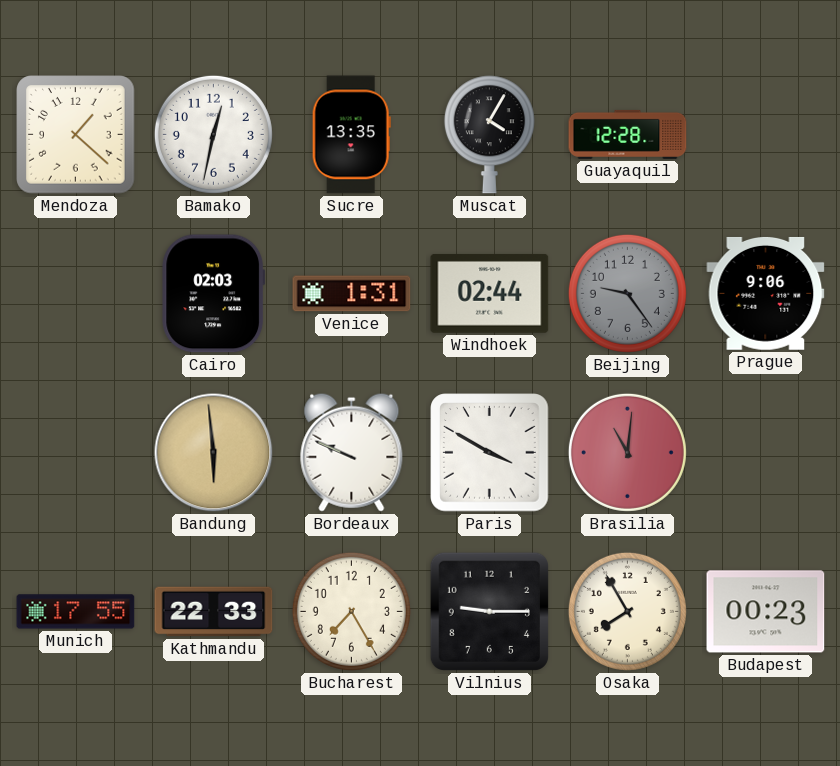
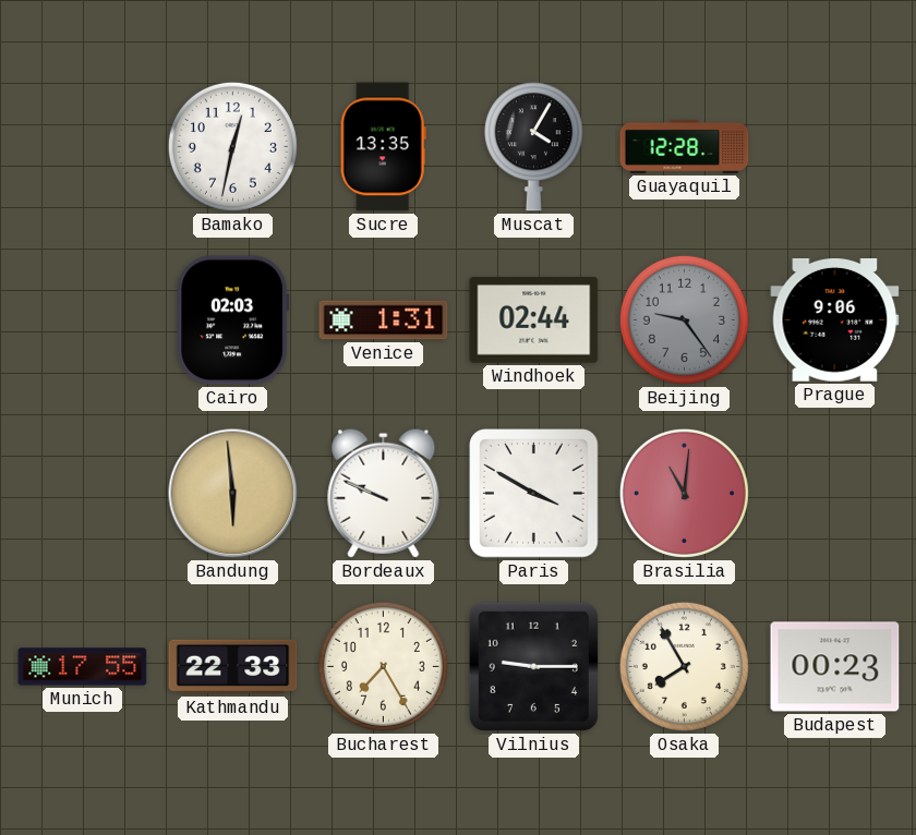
Mendoza: 1:22 -> none
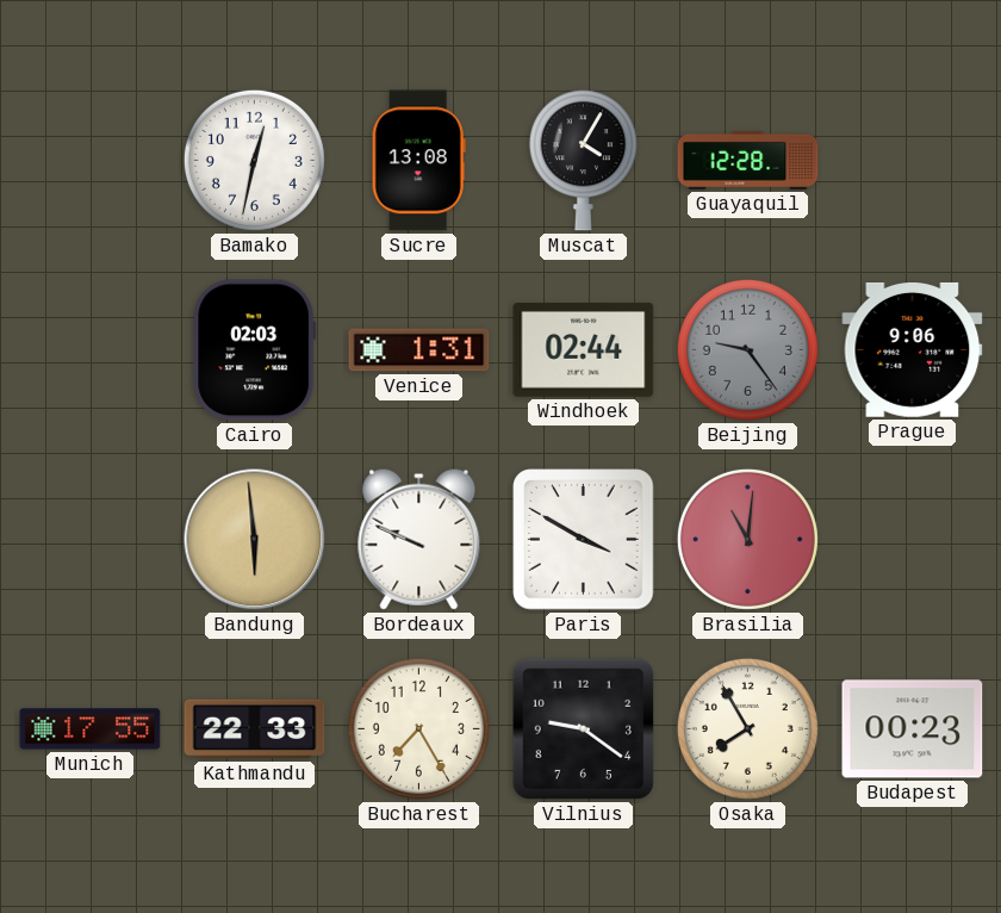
Sucre: 13:35 -> 13:08
Vilnius: 9:15 -> 9:21
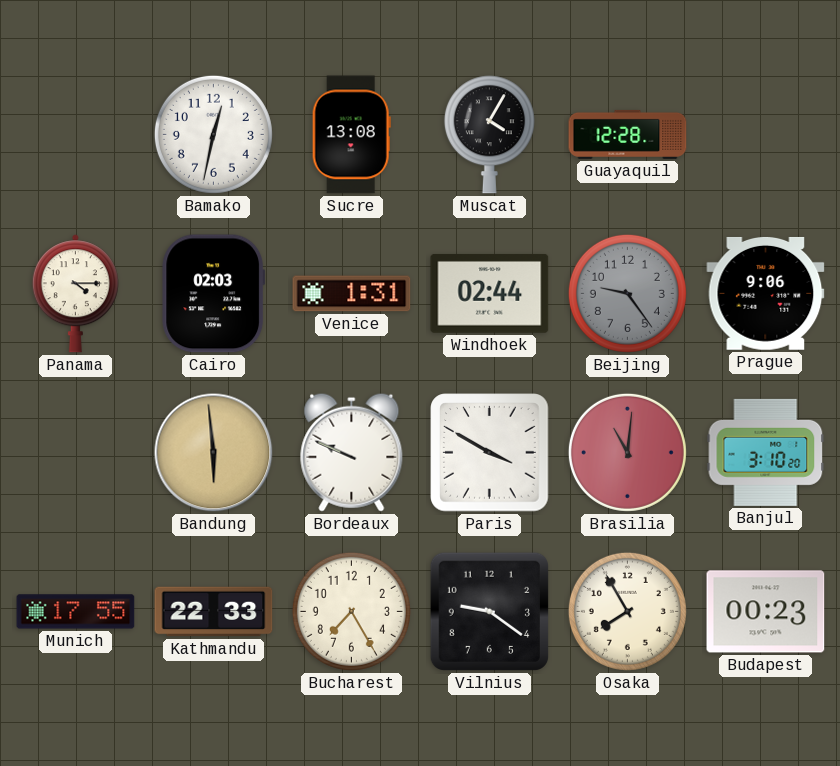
Panama: none -> 4:15
Banjul: none -> 3:10
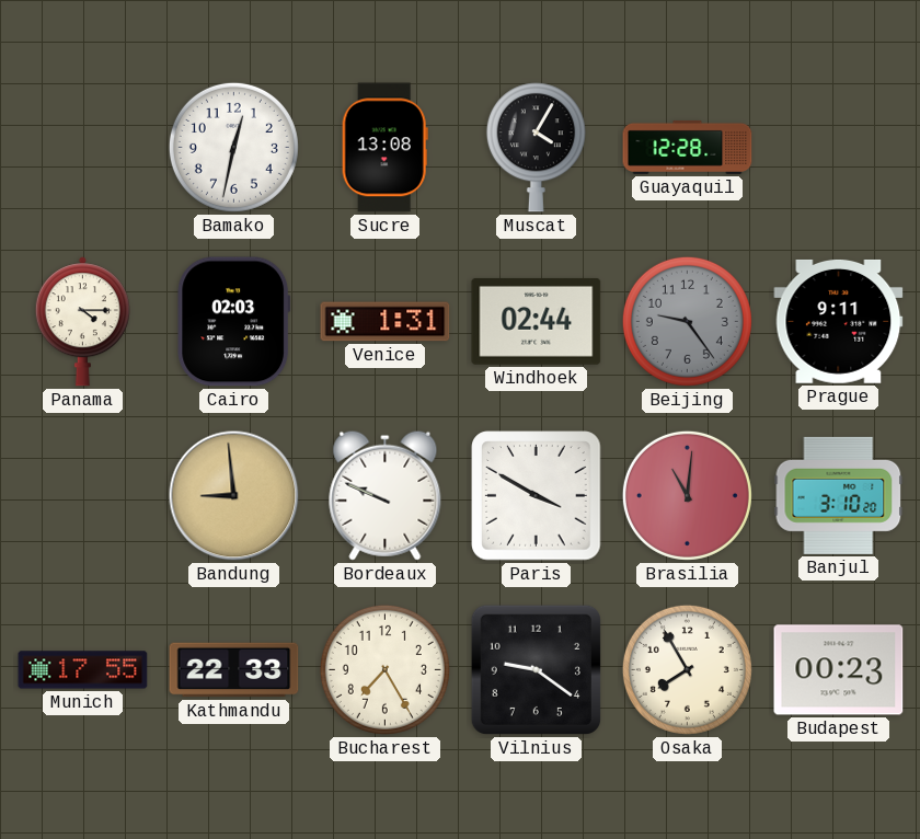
Prague: 9:06 -> 9:11
Bandung: 5:59 -> 8:59
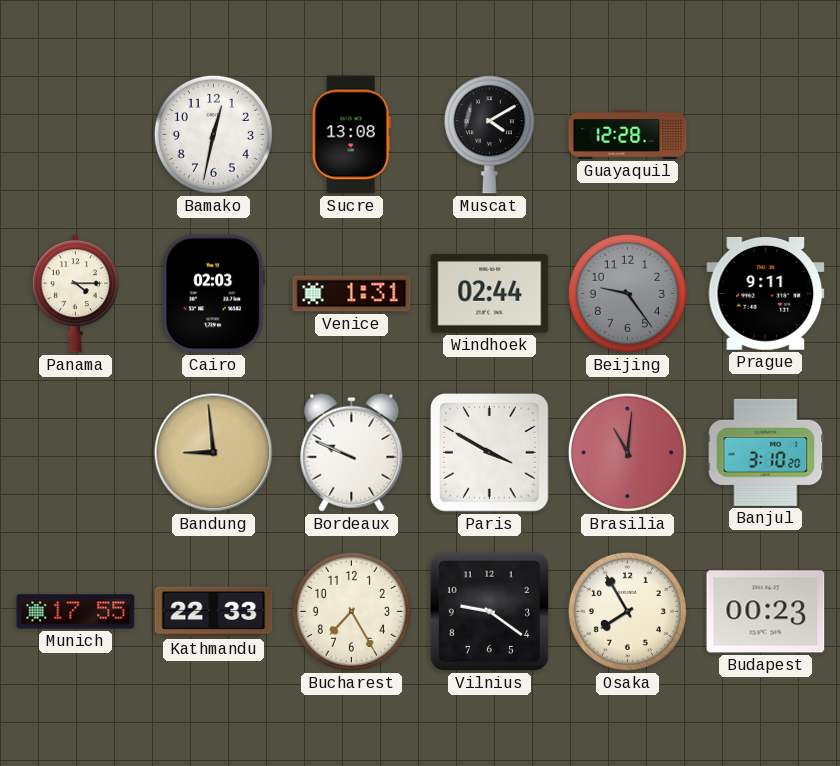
Muscat: 4:05 -> 4:10
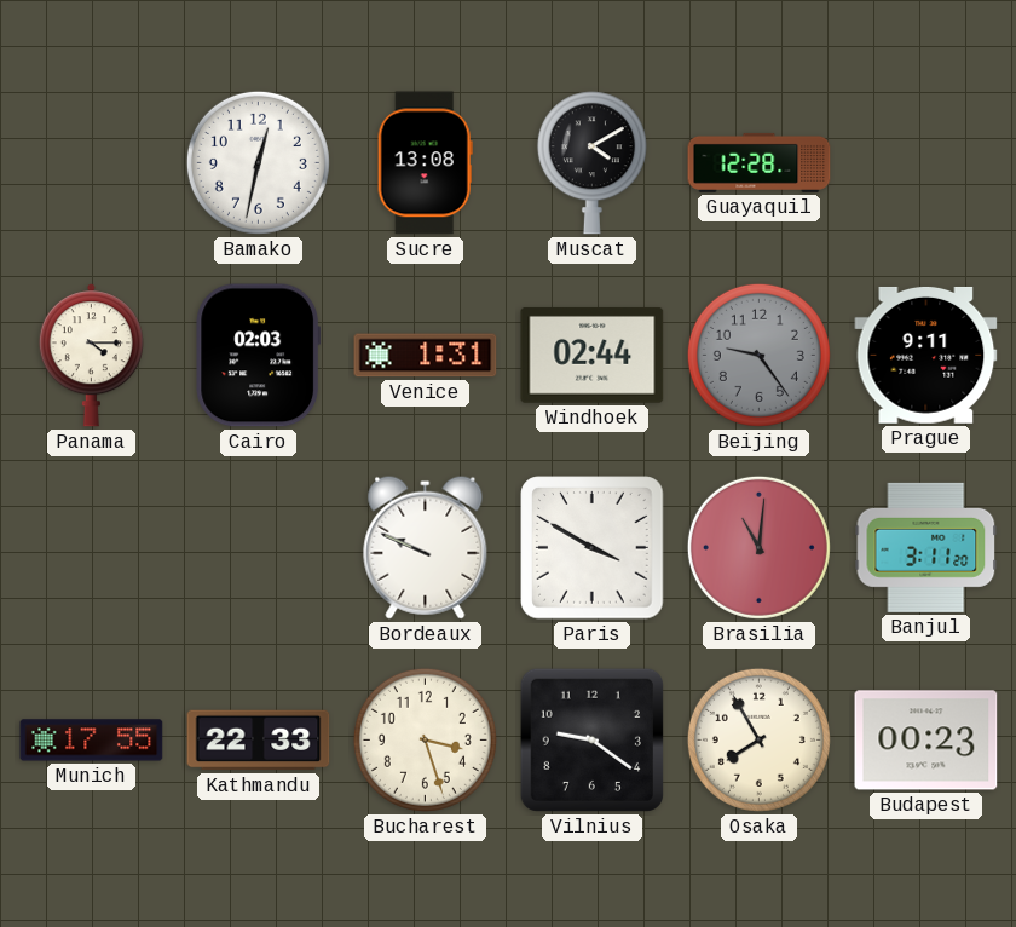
Bandung: 8:59 -> none
Banjul: 3:10 -> 3:11
Bucharest: 7:25 -> 3:27
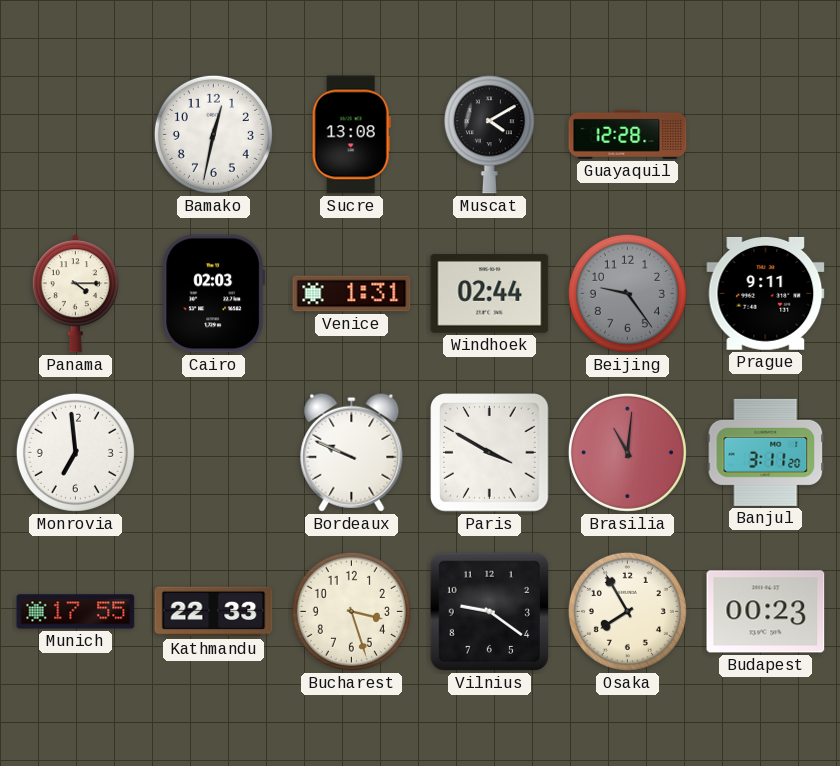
Monrovia: none -> 6:59
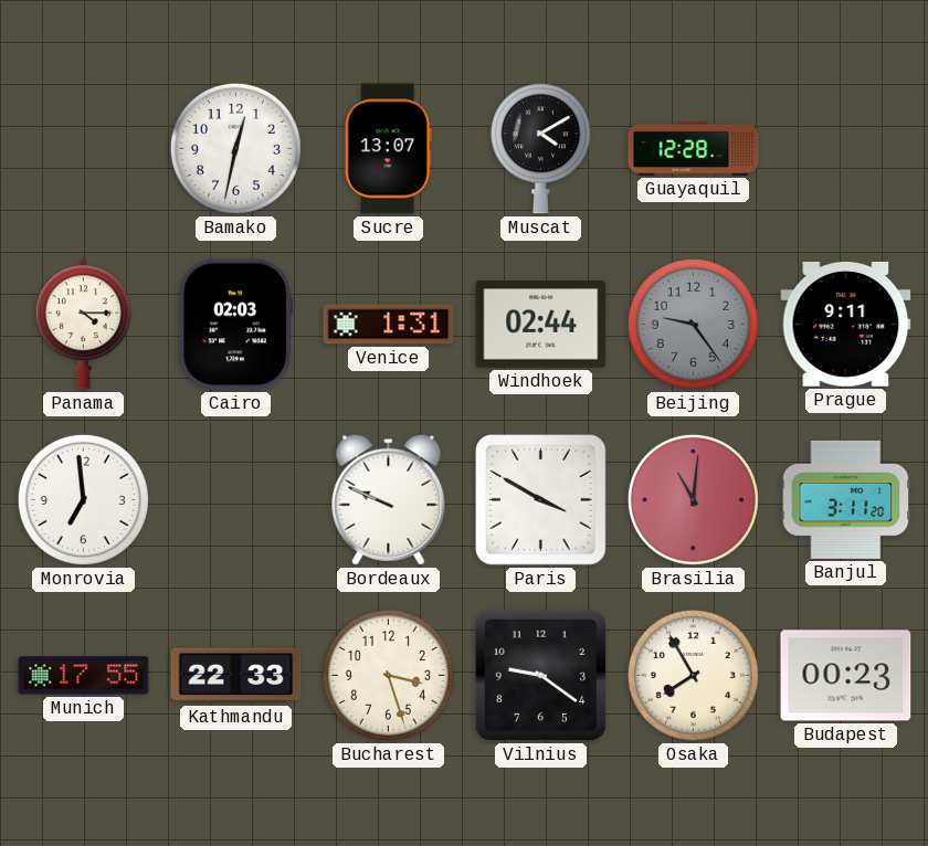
Sucre: 13:08 -> 13:07
